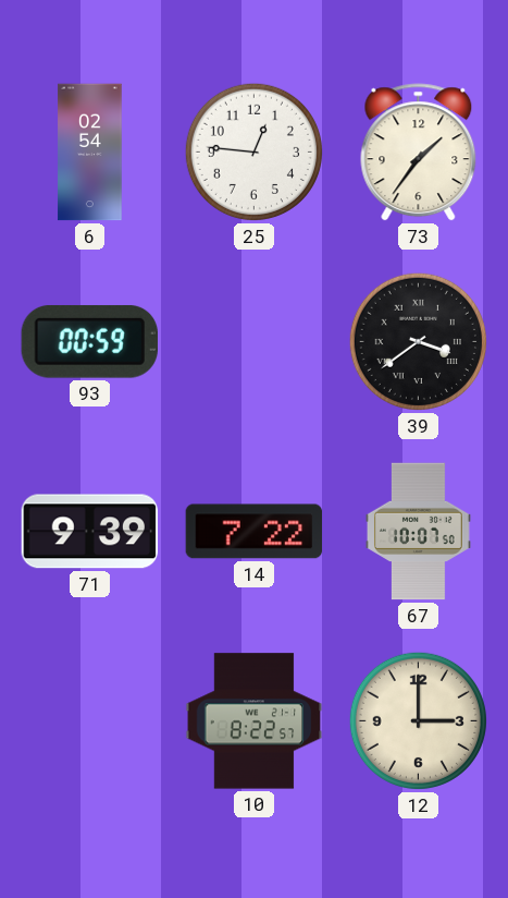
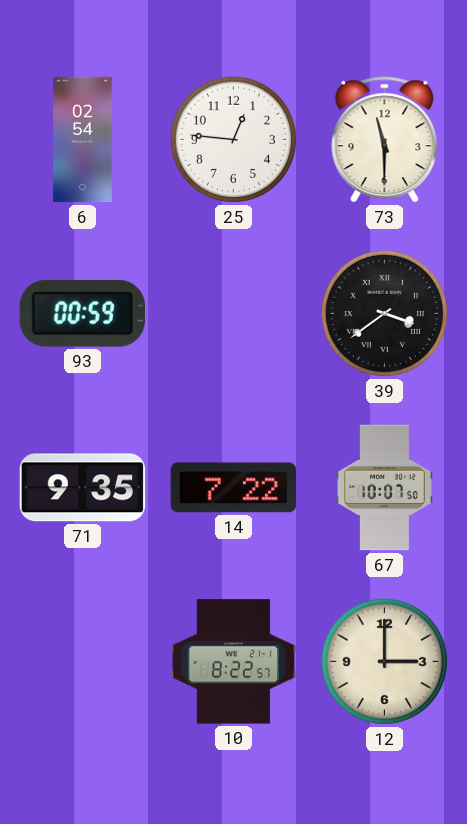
73: 1:36 -> 11:30
71: 9:39 -> 9:35
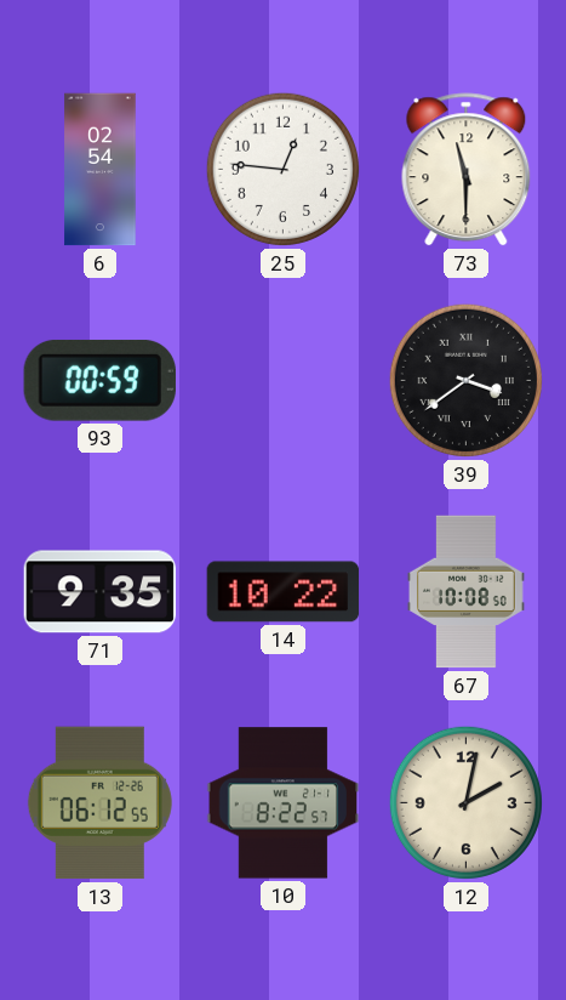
14: 7:22 -> 10:22
67: 10:07 -> 10:08
13: none -> 06:12
12: 3:00 -> 2:02
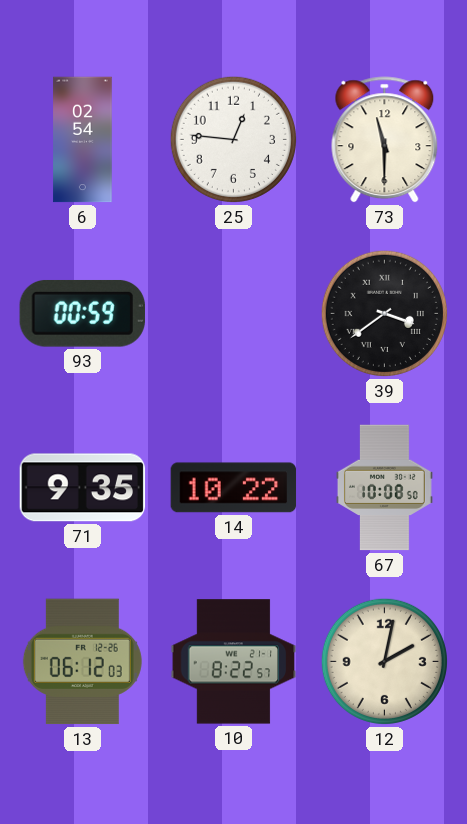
13: 06:12:55 -> 06:12:03
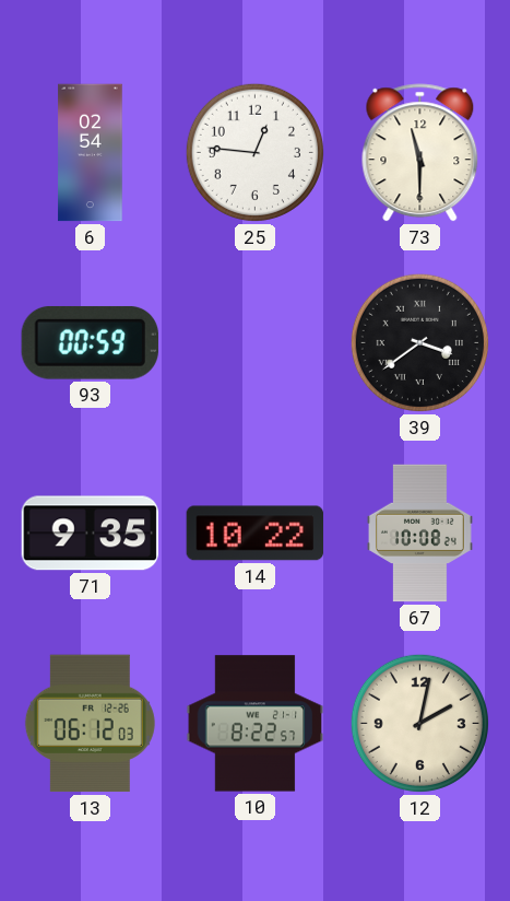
67: 10:08:50 -> 10:08:24
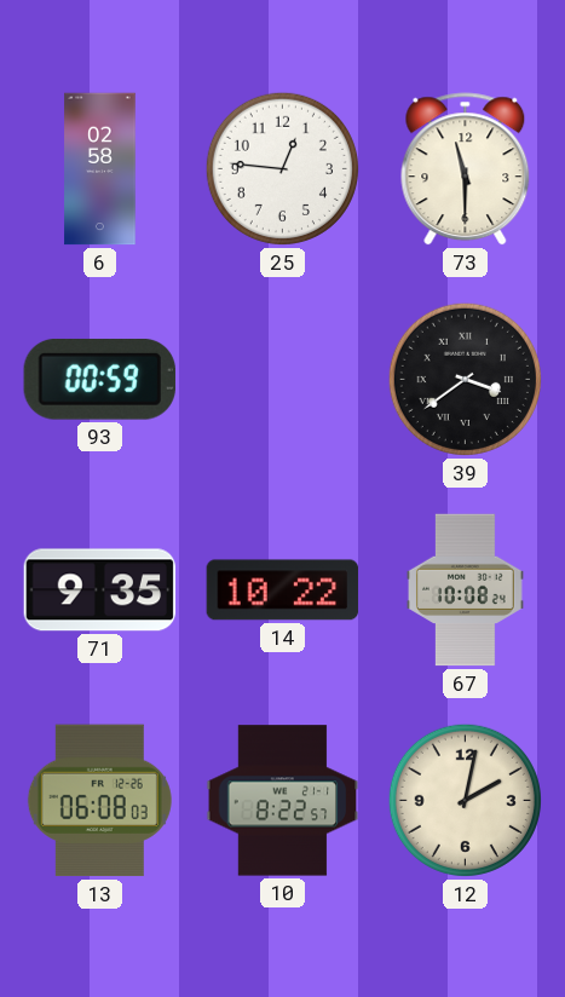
6: 02:54 -> 02:58
13: 06:12 -> 06:08
